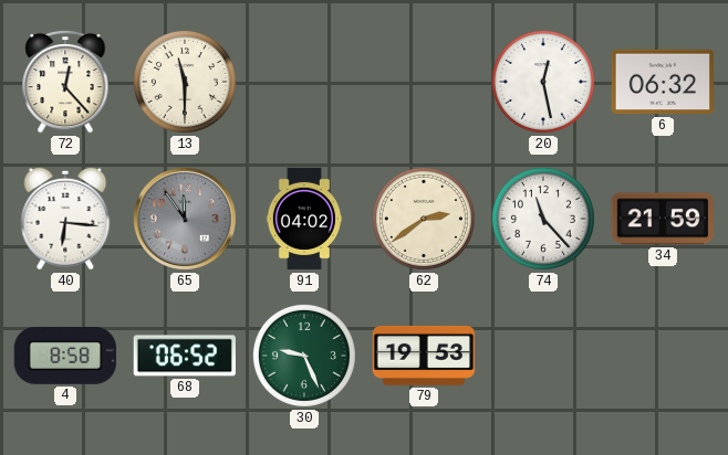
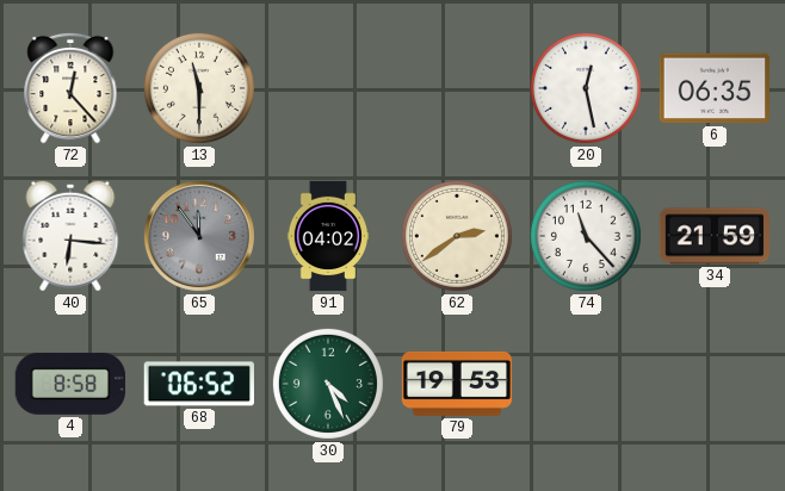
6: 06:32 -> 06:35
30: 9:26 -> 4:26
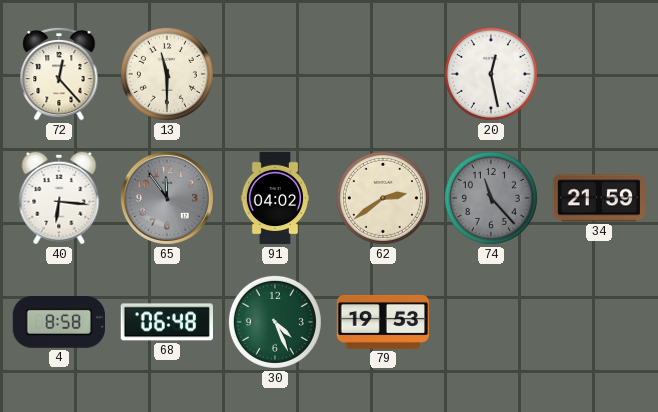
6: 06:35 -> none
74 dial: white -> grey
68: 06:52 -> 06:48
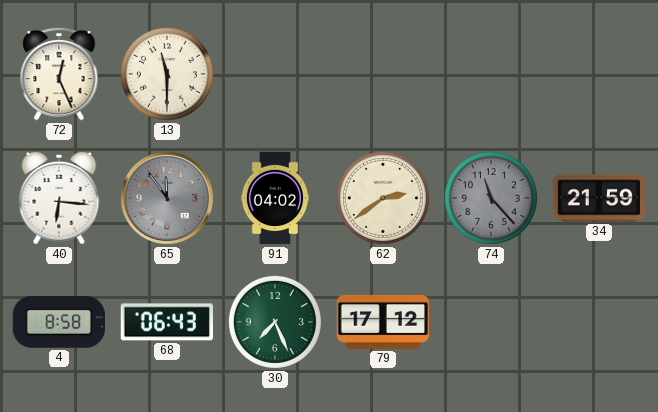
72: 12:23 -> 12:26
20: 12:28 -> none
68: 06:48 -> 06:43
30: 4:26 -> 7:26
79: 19:53 -> 17:12
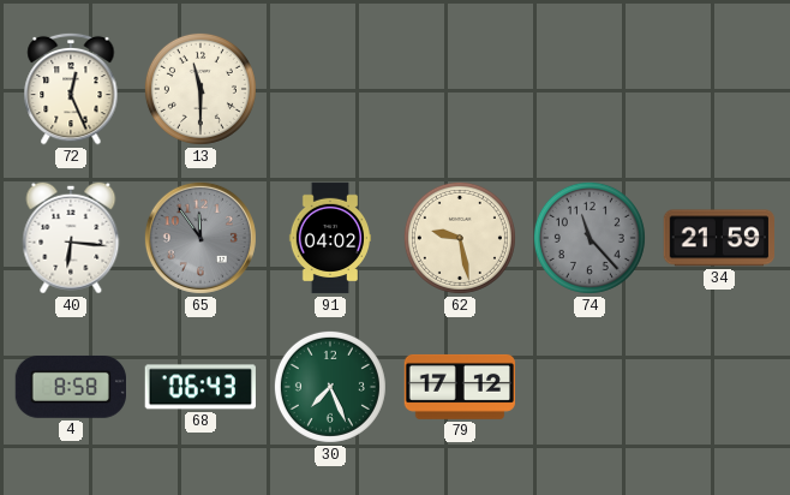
62: 2:39 -> 9:28
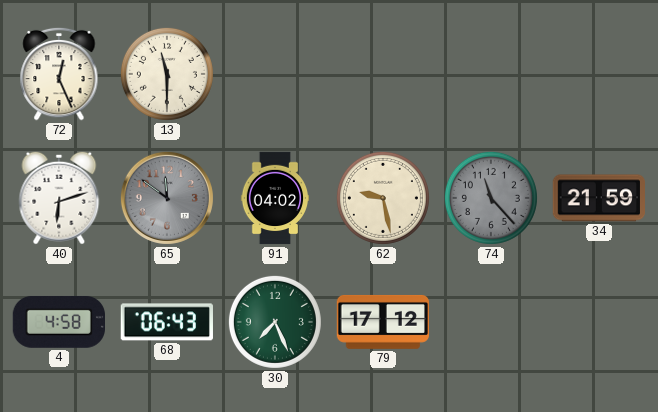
40: 6:16 -> 6:12
65: 11:54 -> 11:51
4: 8:58 -> 4:58
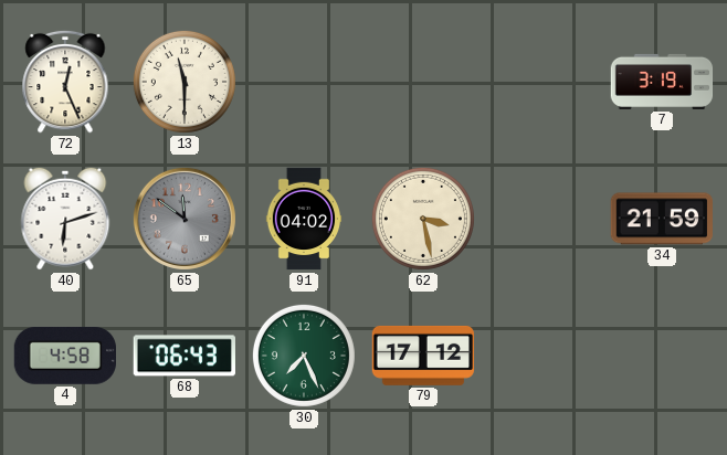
7: none -> 3:19
62: 9:28 -> 3:28
74: 11:23 -> none
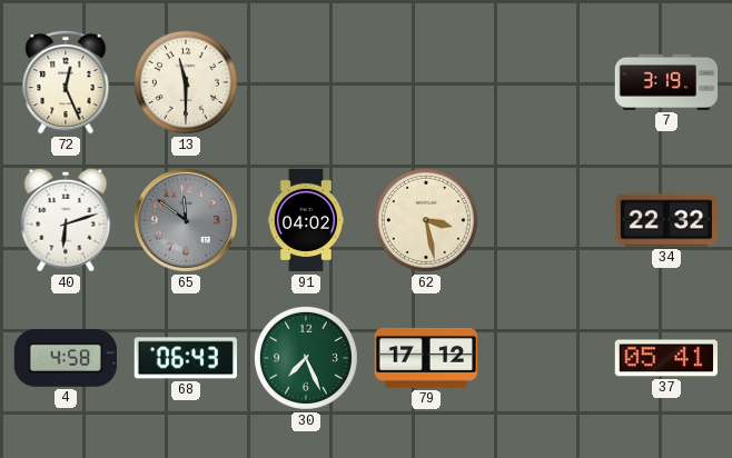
34: 21:59 -> 22:32
37: none -> 05:41
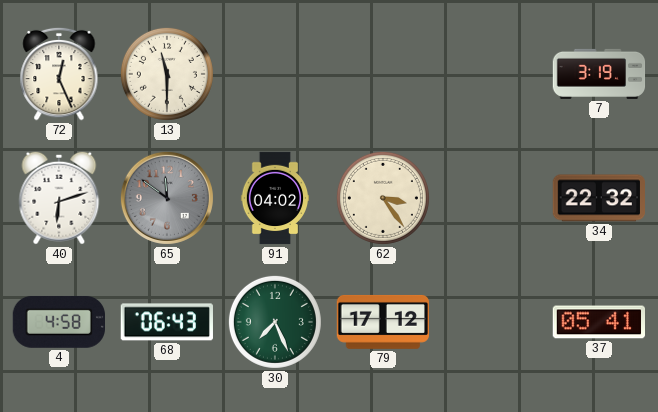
62: 3:28 -> 3:24
